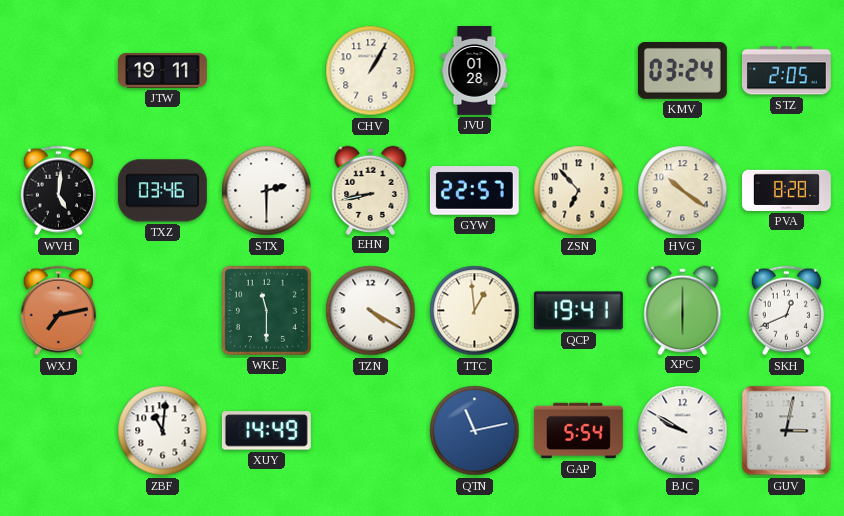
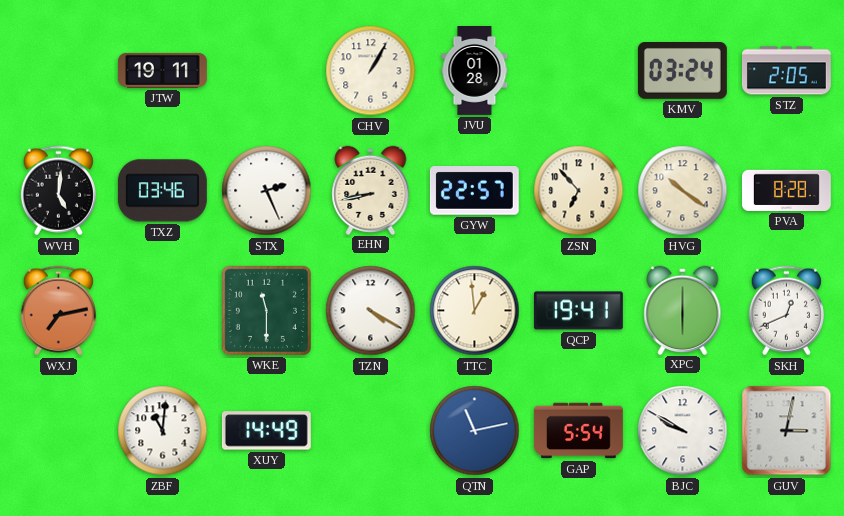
STX: 2:30 -> 2:26
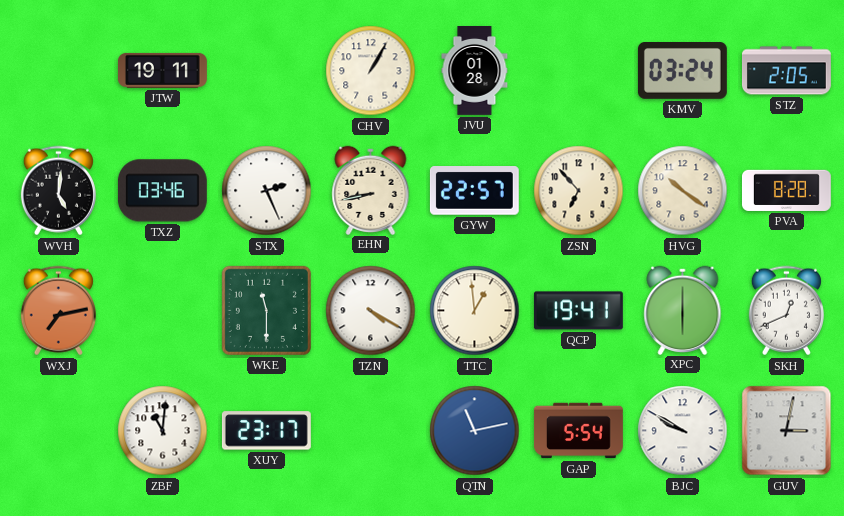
XUY: 14:49 -> 23:17
